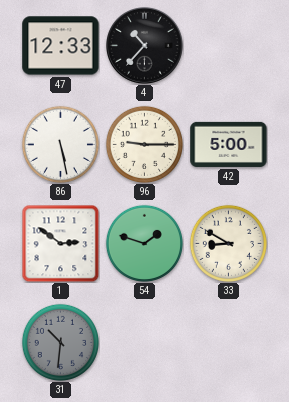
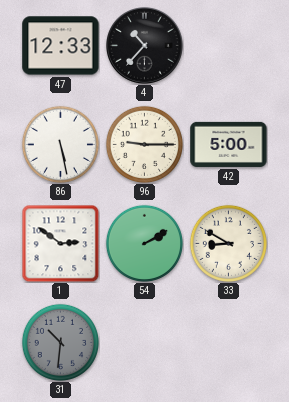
54: 1:48 -> 2:10
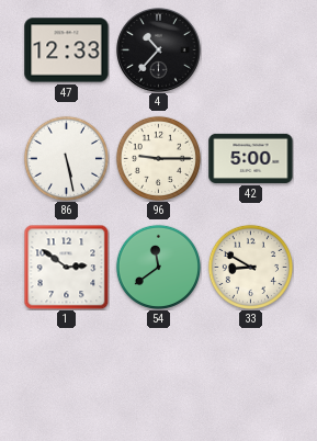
54: 2:10 -> 11:39
31: 10:31 -> none
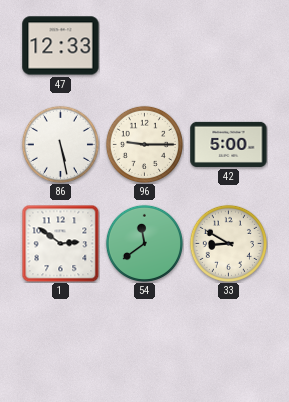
4: 10:37 -> none
